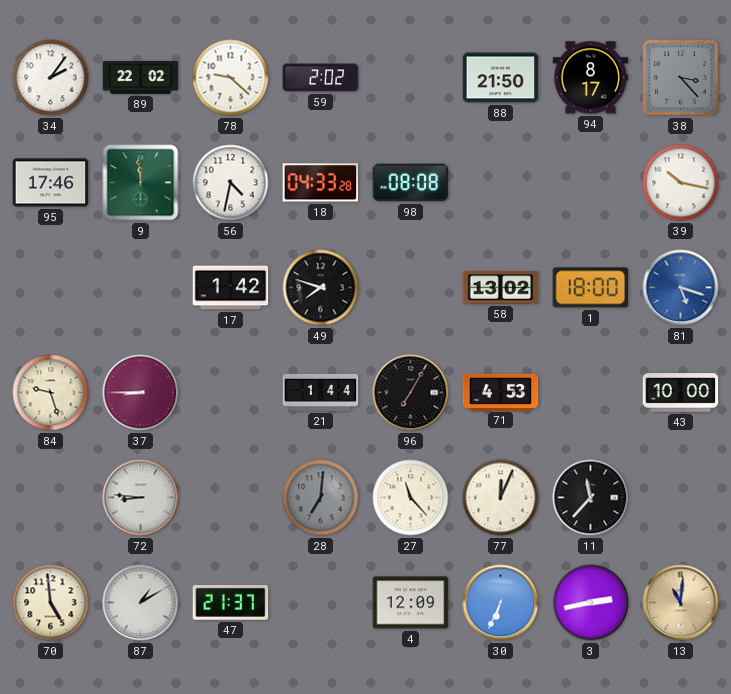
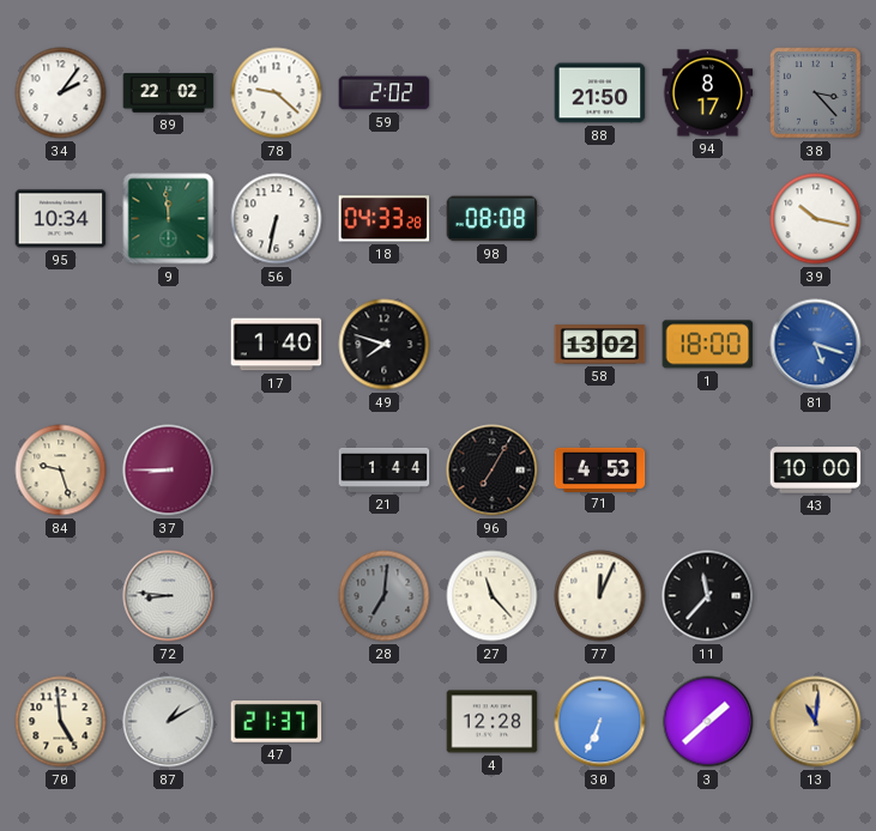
95: 17:46 -> 10:34
56: 4:32 -> 6:32
17: 1:42 -> 1:40
4: 12:09 -> 12:28
3: 2:43 -> 1:38
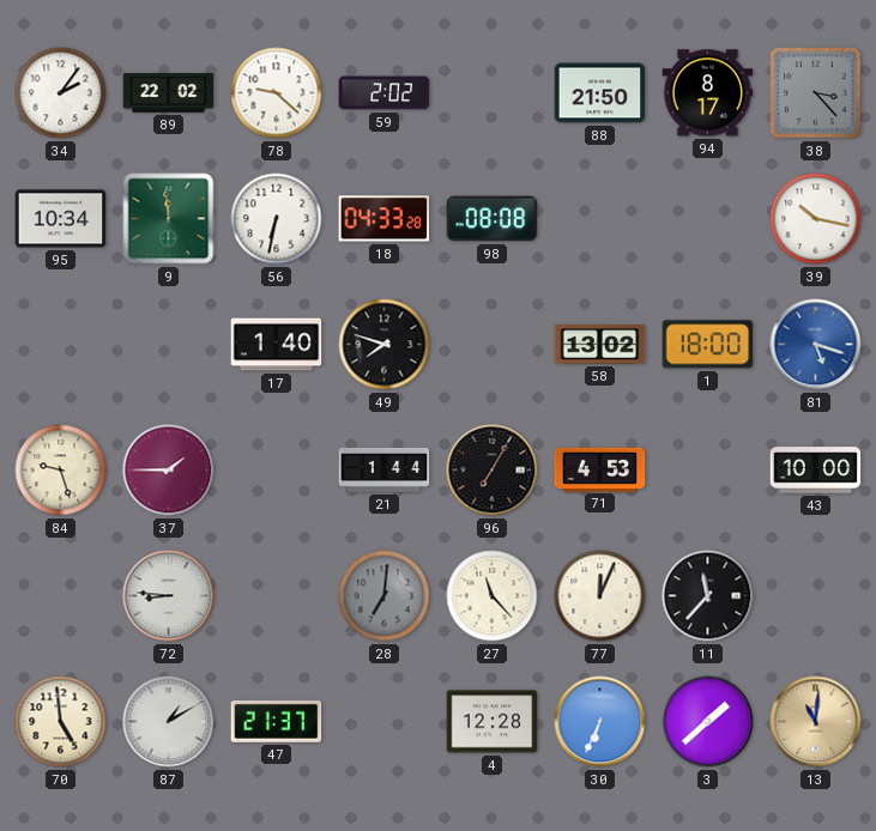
37: 8:45 -> 1:45
